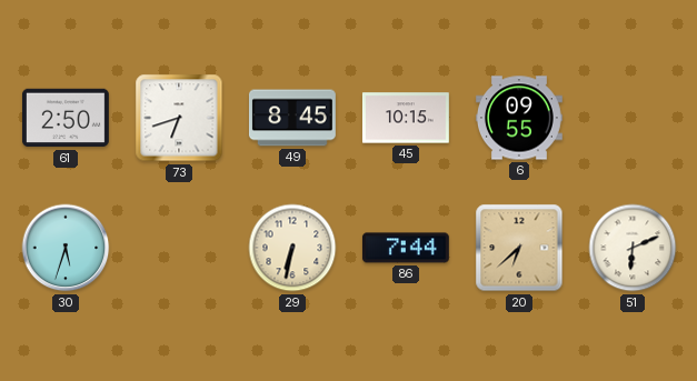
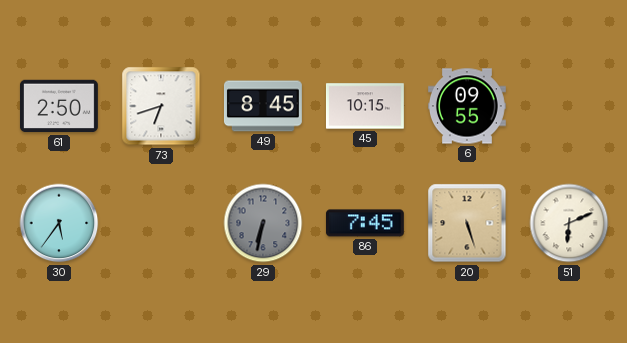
30: 5:33 -> 5:36
29 dial: cream -> grey
86: 7:44 -> 7:45
20: 6:38 -> 5:27
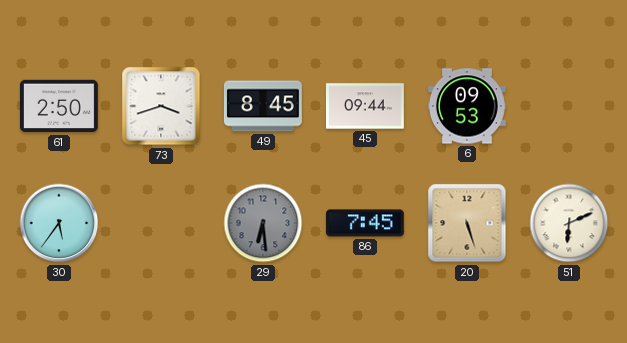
73: 6:42 -> 3:42
45: 10:15 -> 09:44
6: 09:55 -> 09:53
29: 6:32 -> 6:29
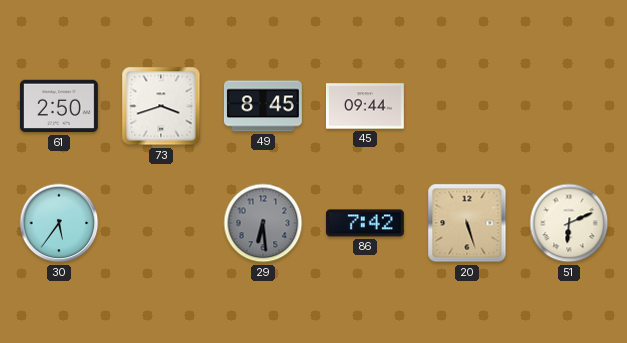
6: 09:53 -> none
86: 7:45 -> 7:42
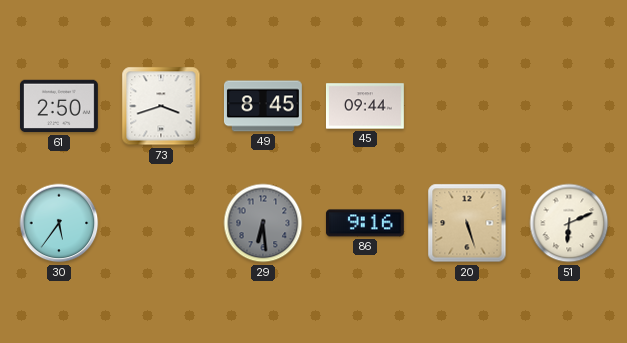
86: 7:42 -> 9:16
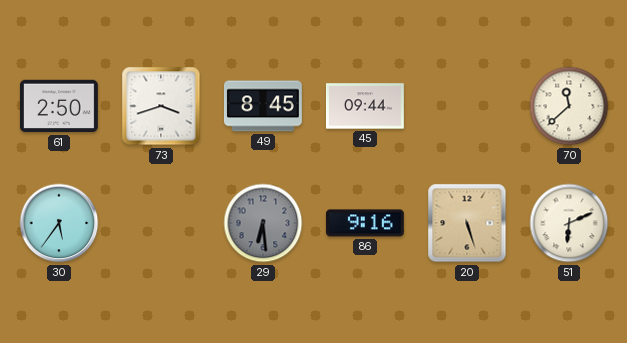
70: none -> 11:38
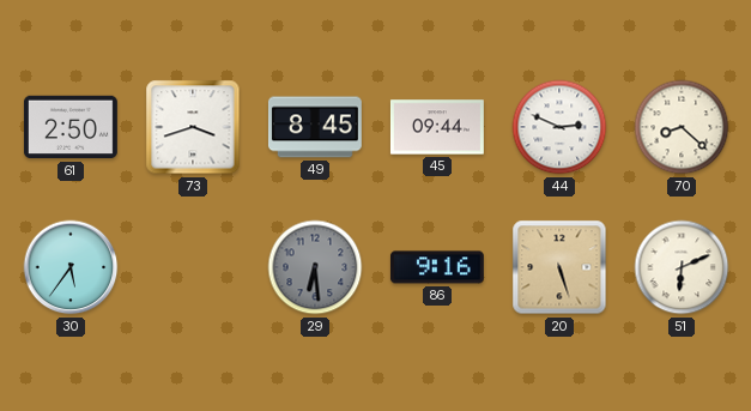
44: none -> 2:49
70: 11:38 -> 8:22
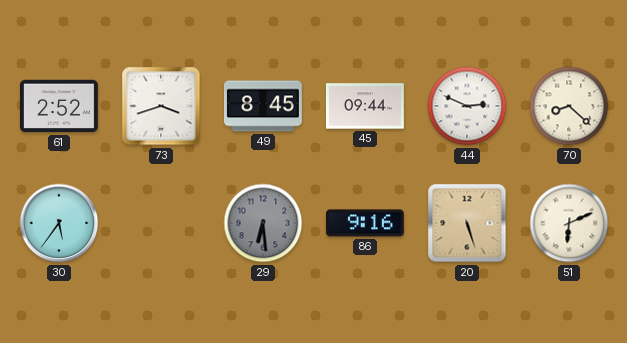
61: 2:50 -> 2:52
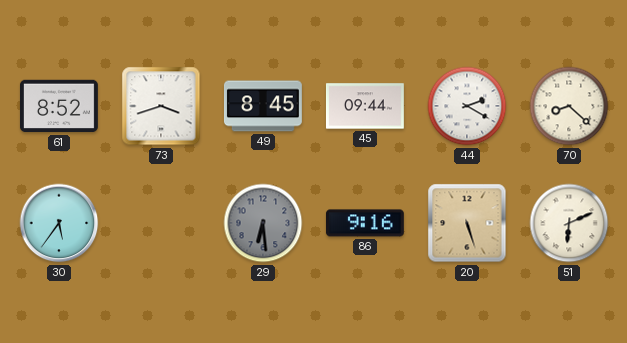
61: 2:52 -> 8:52
44: 2:49 -> 2:20
